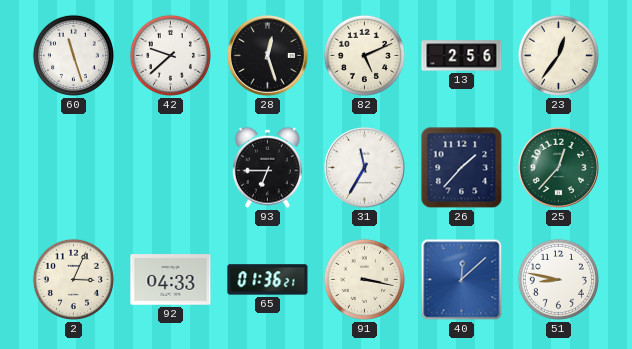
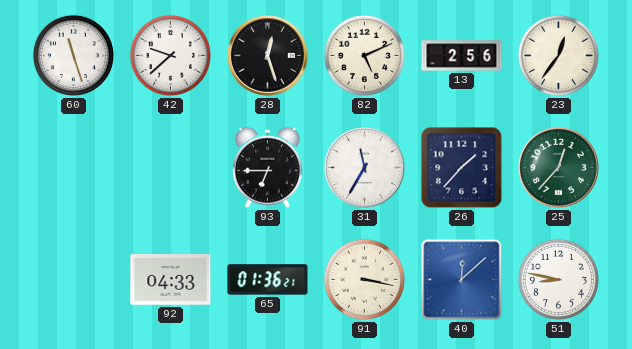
2: 3:04 -> none
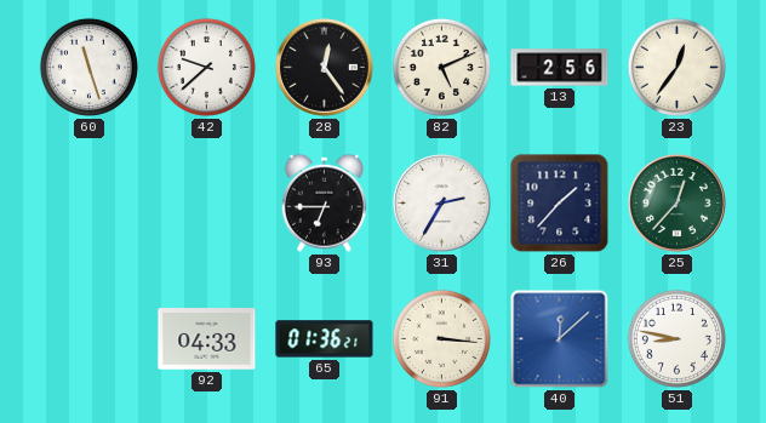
28: 12:27 -> 12:24
31: 11:35 -> 2:35
91: 3:17 -> 3:16
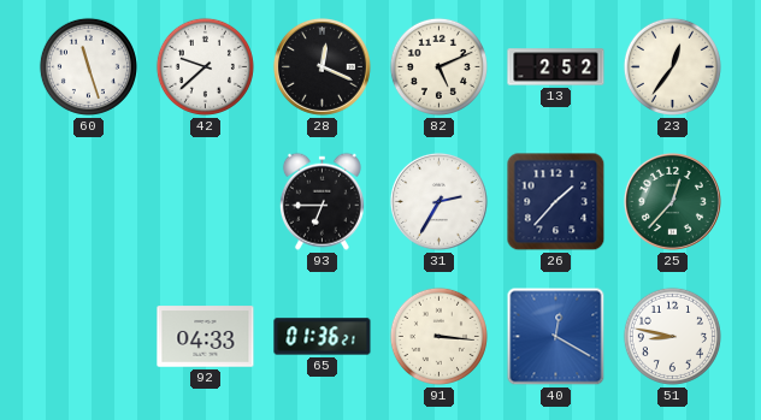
28: 12:24 -> 12:19
13: 2:56 -> 2:52
40: 12:08 -> 12:20
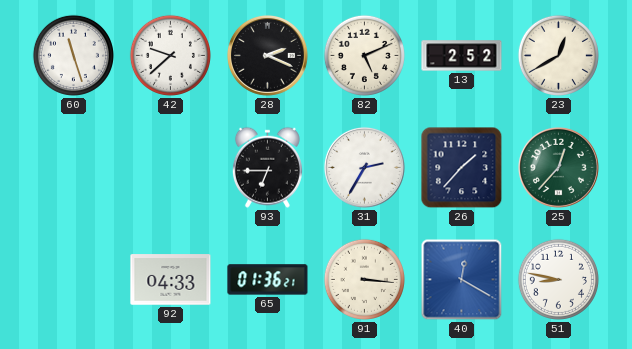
28: 12:19 -> 2:19
23: 12:36 -> 12:40
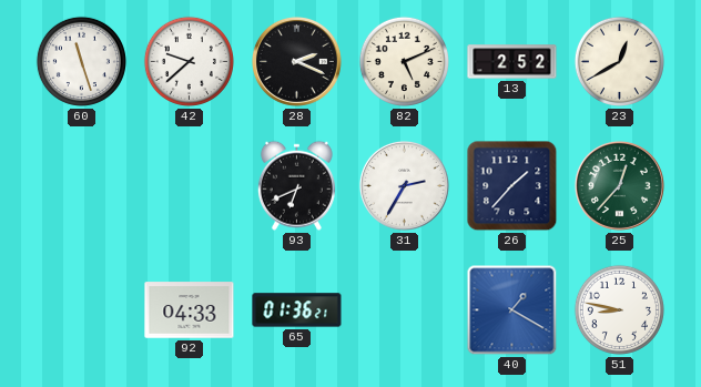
93: 6:45 -> 6:41
91: 3:16 -> none
40: 12:20 -> 1:20
